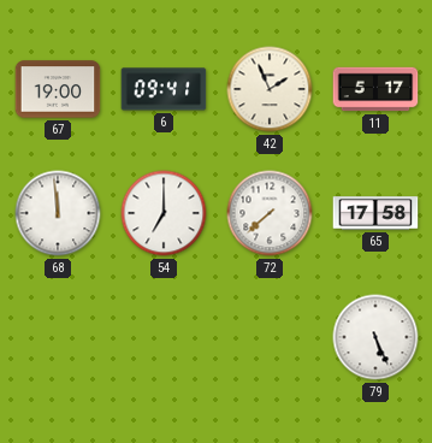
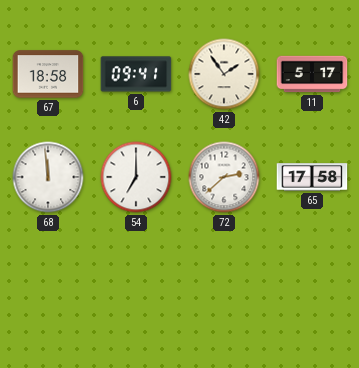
67: 19:00 -> 18:58
42: 1:56 -> 1:54
72: 7:38 -> 2:38
79: 5:26 -> none
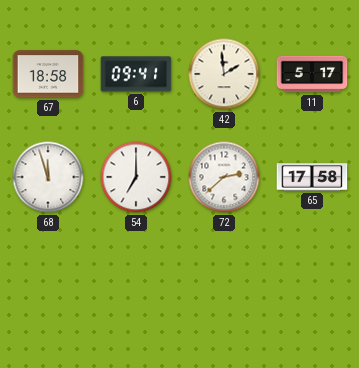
42: 1:54 -> 1:59
68: 11:59 -> 11:57
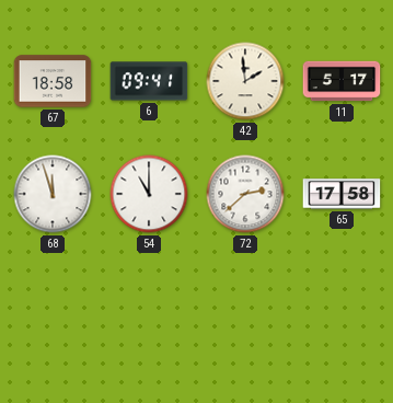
54: 7:00 -> 11:00
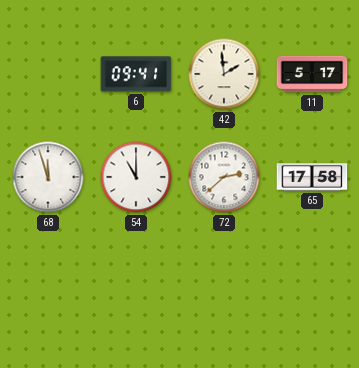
67: 18:58 -> none
